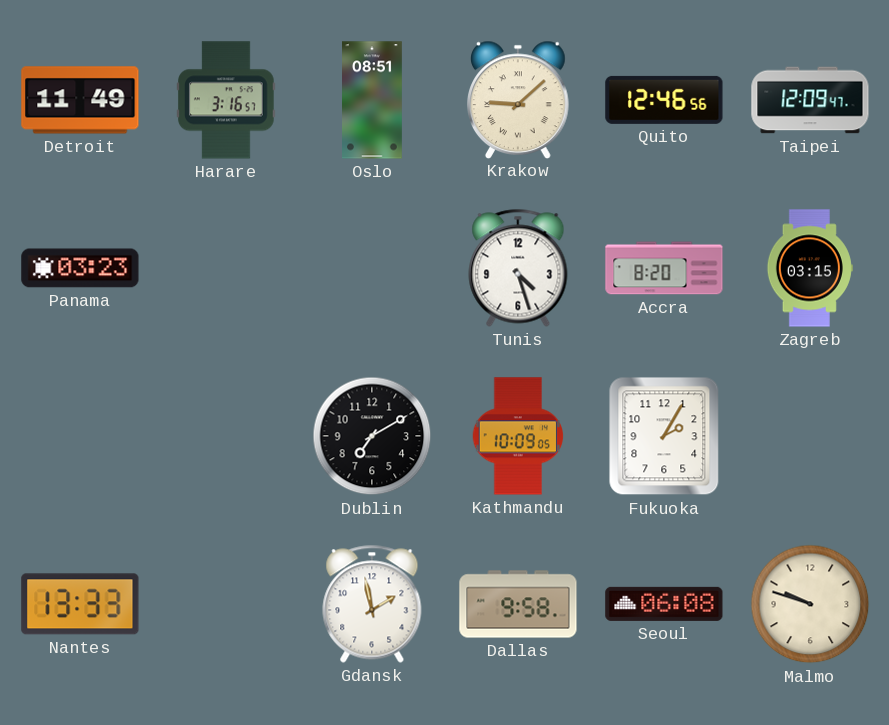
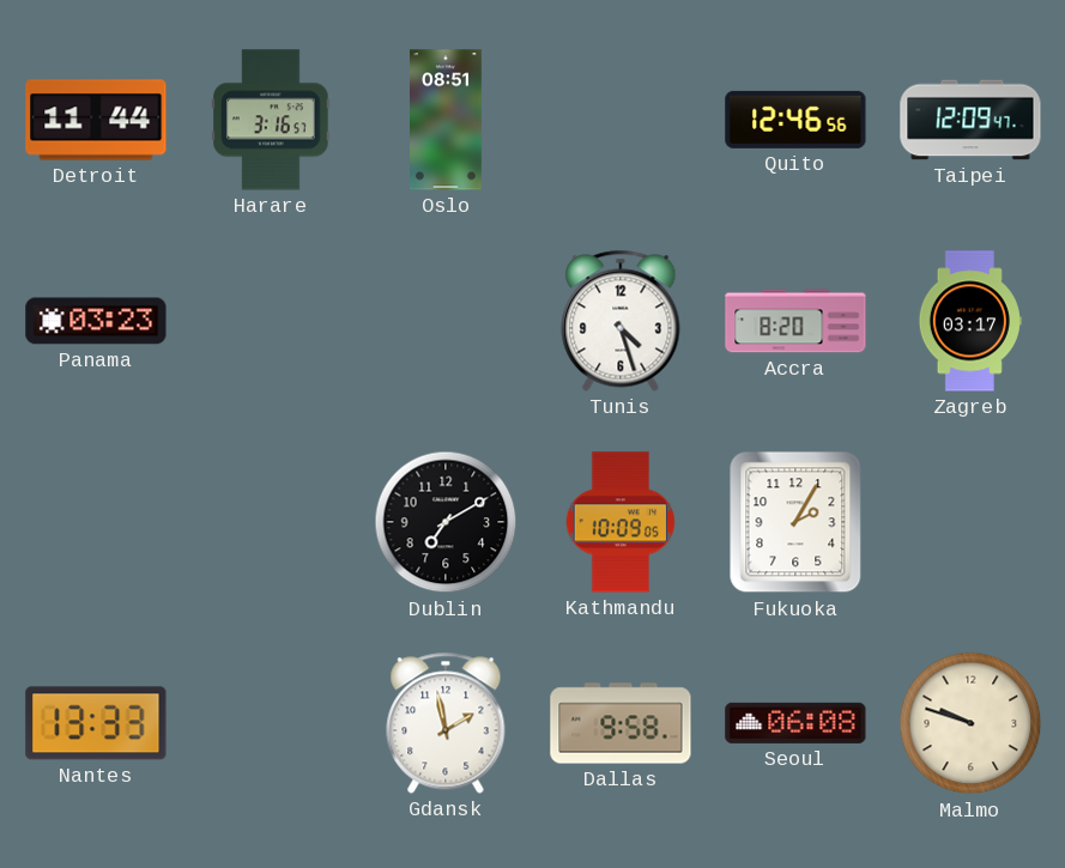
Detroit: 11:49 -> 11:44
Krakow: 9:08 -> none
Zagreb: 03:15 -> 03:17
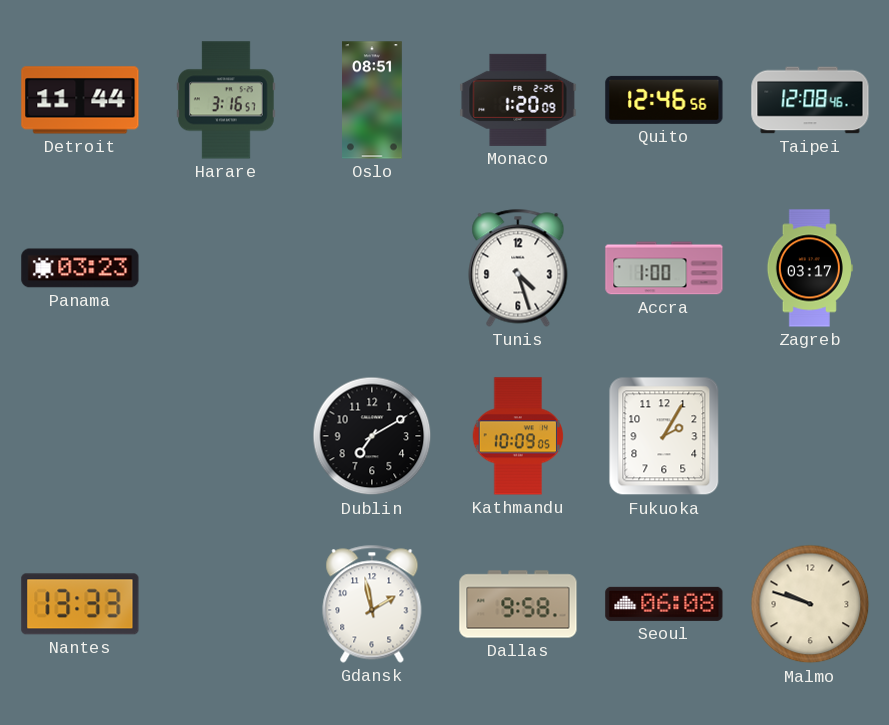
Monaco: none -> 1:20
Taipei: 12:09 -> 12:08
Accra: 8:20 -> 1:00
